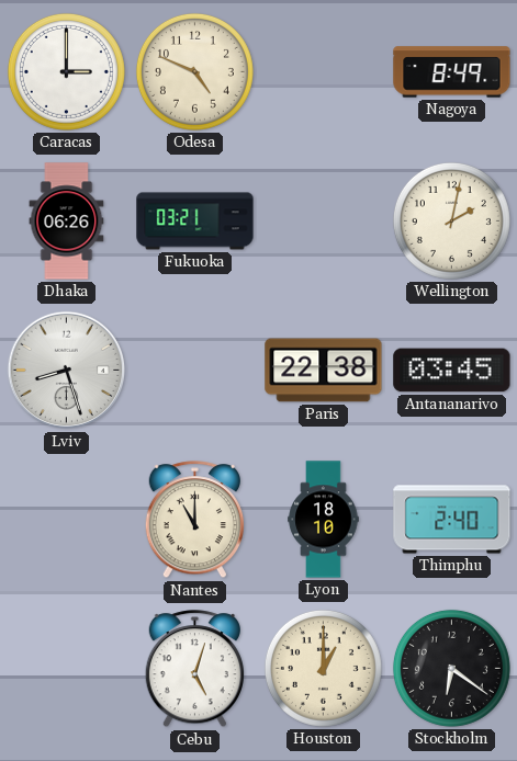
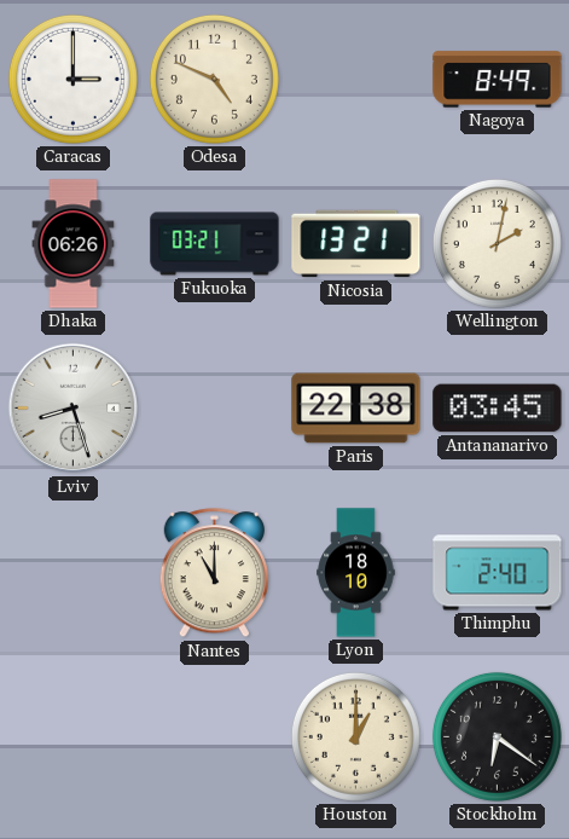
Nicosia: none -> 13:21
Cebu: 5:03 -> none
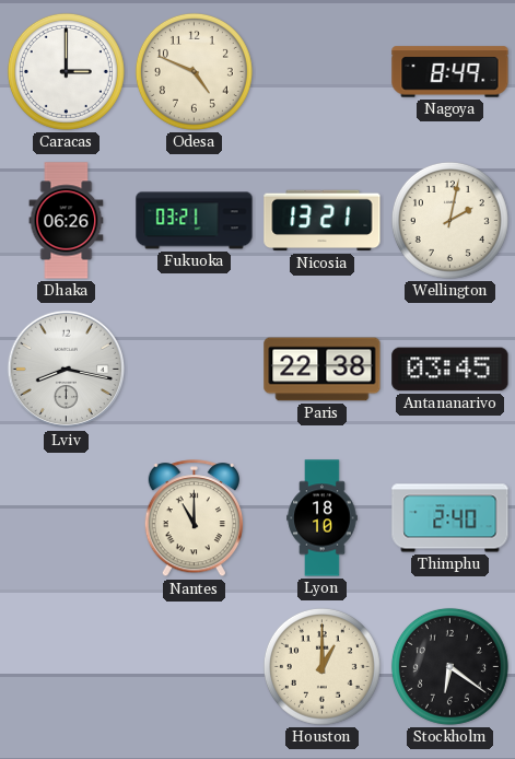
Lviv: 8:27 -> 8:17
